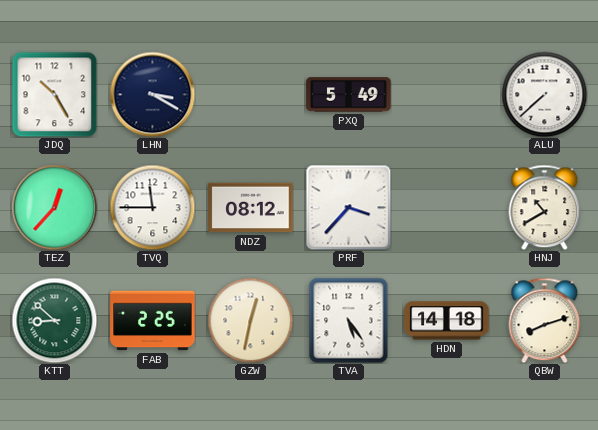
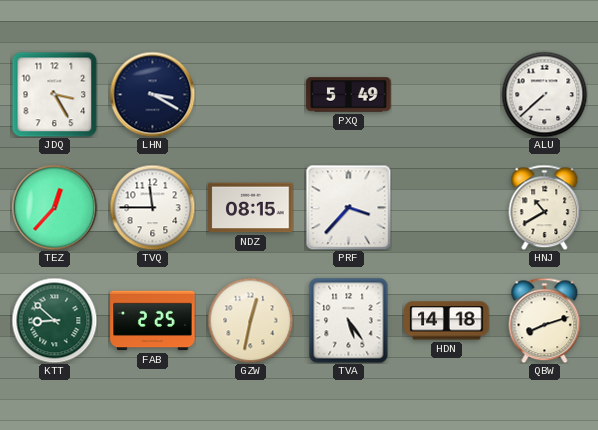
JDQ: 10:25 -> 3:25
NDZ: 08:12 -> 08:15
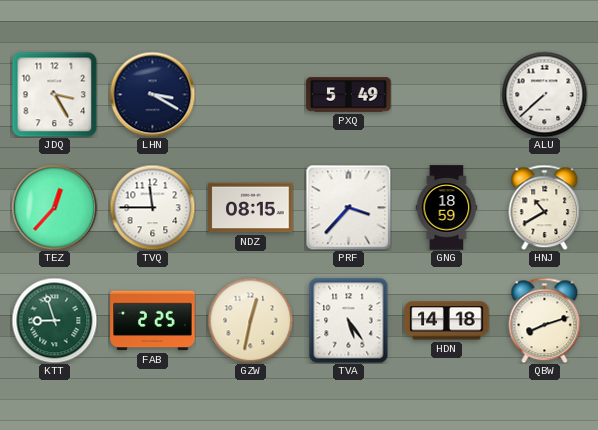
GNG: none -> 18:59
KTT: 8:52 -> 8:57
